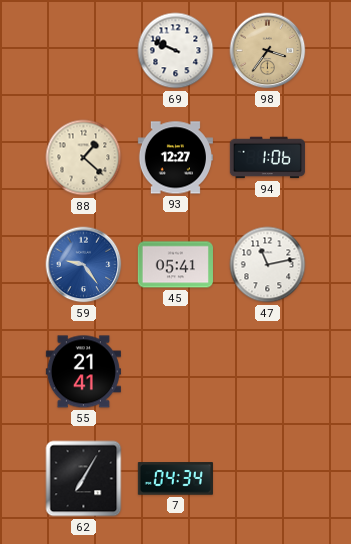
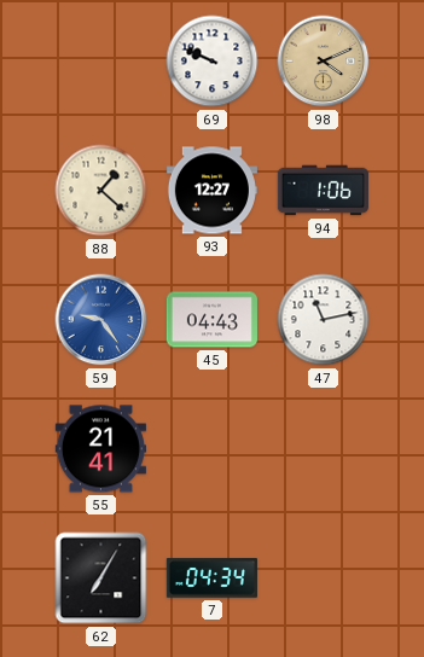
98: 3:36 -> 4:11
45: 05:41 -> 04:43
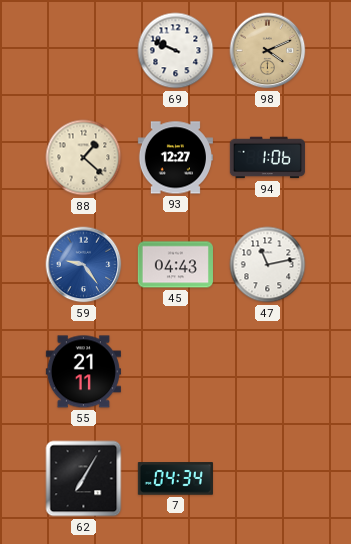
55: 21:41 -> 21:11
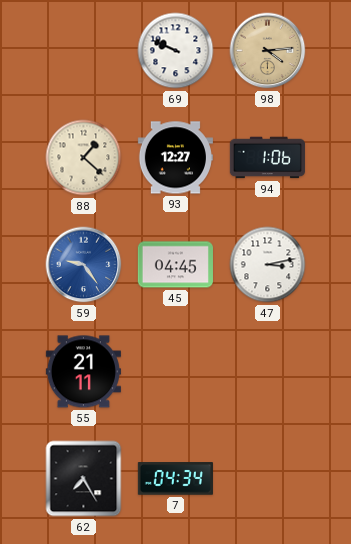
98: 4:11 -> 4:14
45: 04:43 -> 04:45
47: 11:13 -> 3:13
62: 7:05 -> 7:25
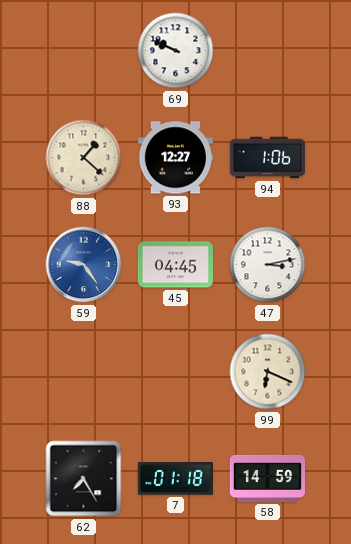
98: 4:14 -> none
55: 21:11 -> none
99: none -> 6:19
7: 04:34 -> 01:18
58: none -> 14:59
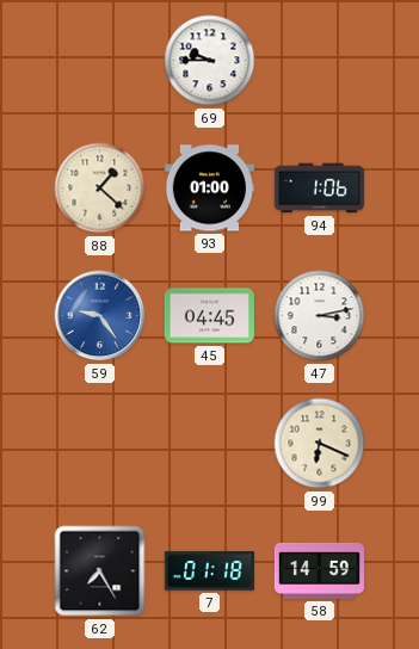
69: 9:49 -> 9:45
93: 12:27 -> 01:00
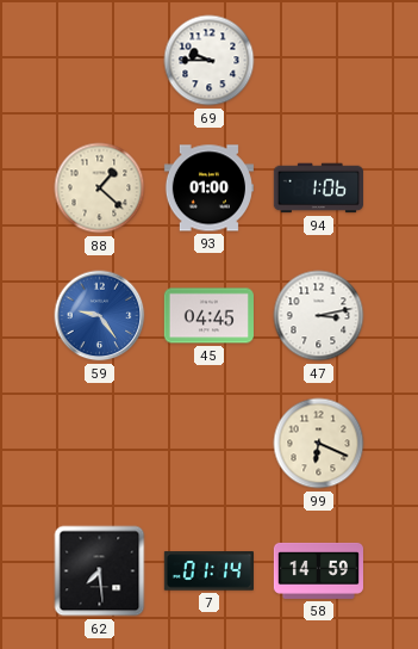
62: 7:25 -> 7:29
7: 01:18 -> 01:14
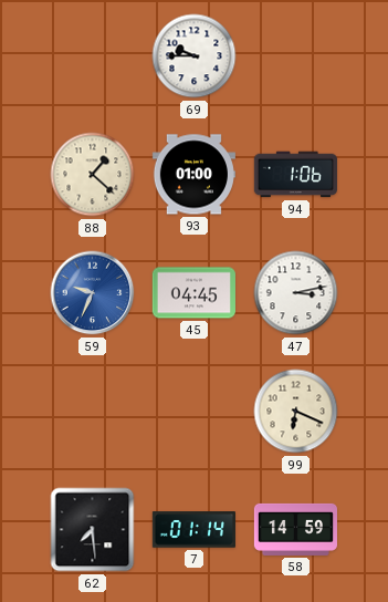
59: 9:24 -> 9:34
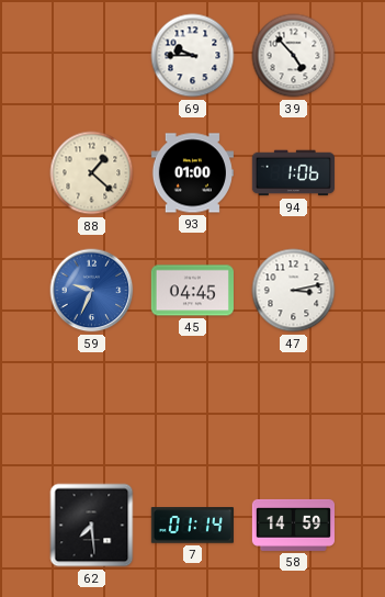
39: none -> 4:53
99: 6:19 -> none
